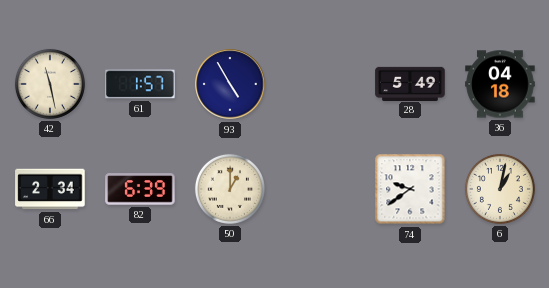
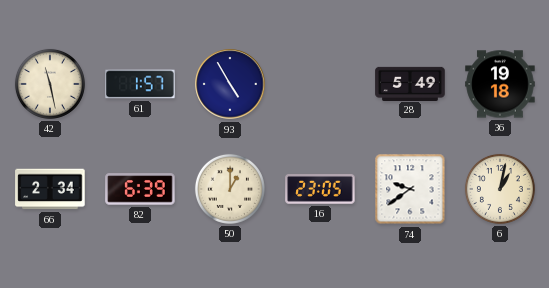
36: 04:18 -> 19:18
16: none -> 23:05
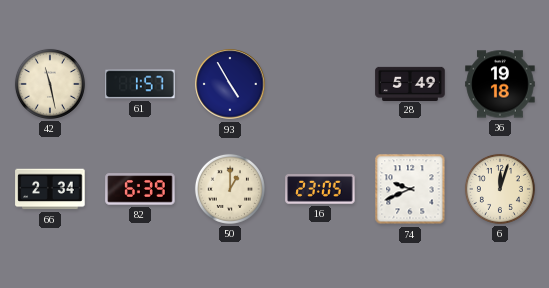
74: 9:39 -> 9:41
6: 1:02 -> 12:03
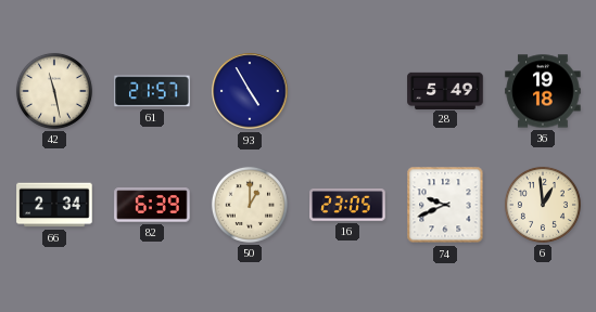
61: 1:57 -> 21:57
6: 12:03 -> 12:59
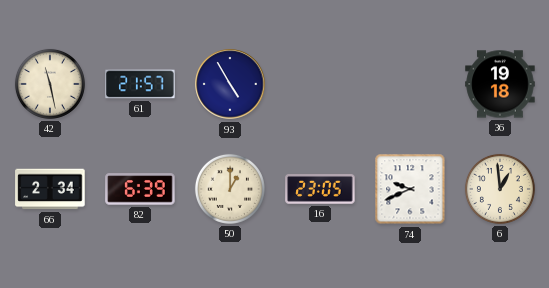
28: 5:49 -> none
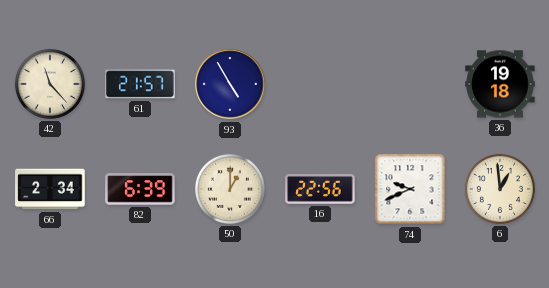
42: 11:28 -> 11:23
16: 23:05 -> 22:56
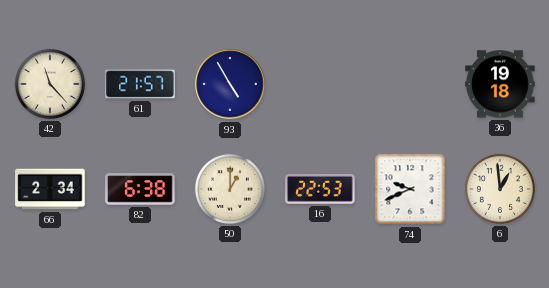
82: 6:39 -> 6:38
16: 22:56 -> 22:53
